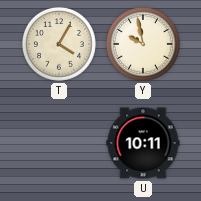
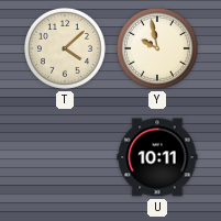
T: 4:05 -> 4:08
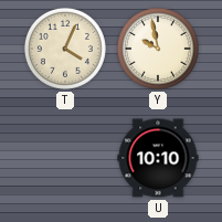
T: 4:08 -> 4:04
U: 10:11 -> 10:10
